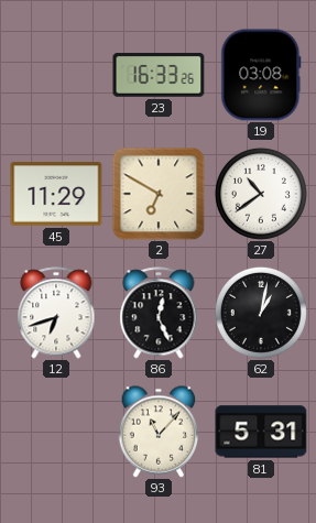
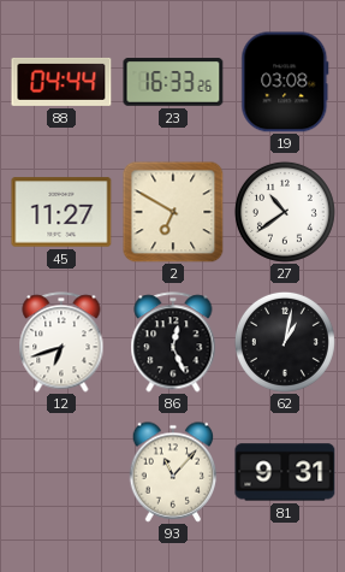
88: none -> 04:44
45: 11:29 -> 11:27
81: 5:31 -> 9:31
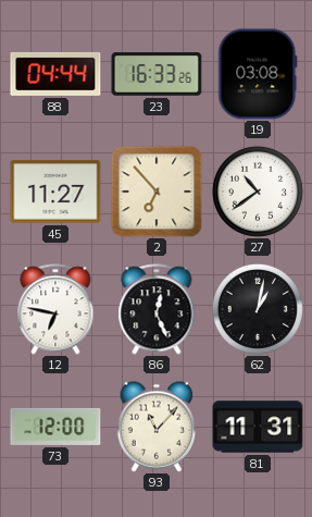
2: 6:50 -> 6:53
12: 6:42 -> 6:47
73: none -> 12:00
81: 9:31 -> 11:31
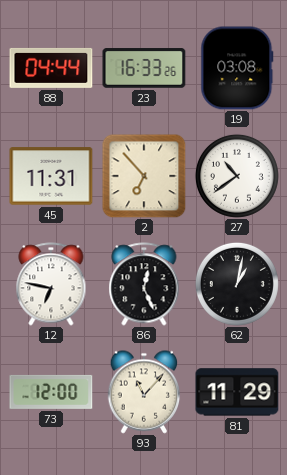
45: 11:27 -> 11:31
81: 11:31 -> 11:29
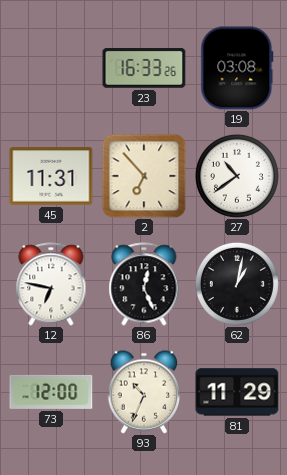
88: 04:44 -> none
93: 11:07 -> 10:34
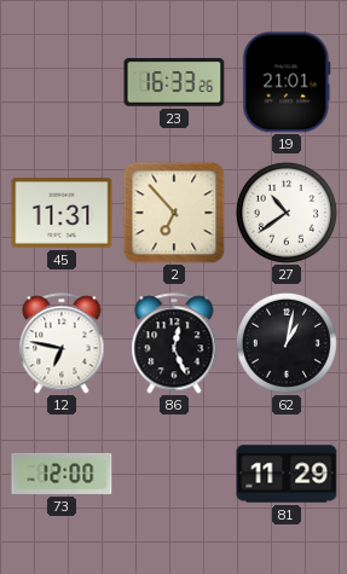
19: 03:08 -> 21:01
93: 10:34 -> none
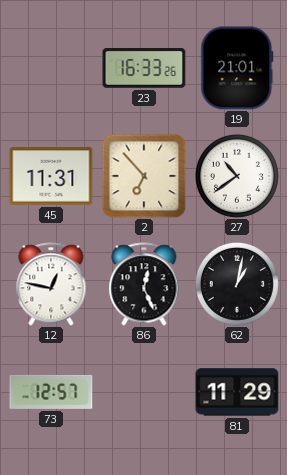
12: 6:47 -> 12:47
73: 12:00 -> 12:57
